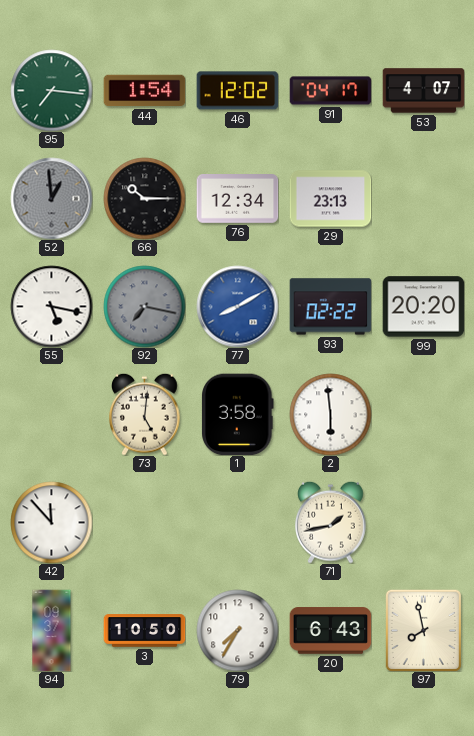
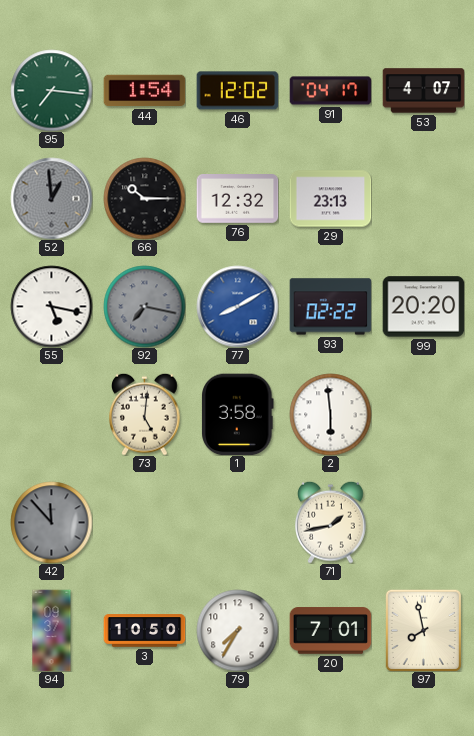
76: 12:34 -> 12:32
42 dial: white -> grey
20: 6:43 -> 7:01
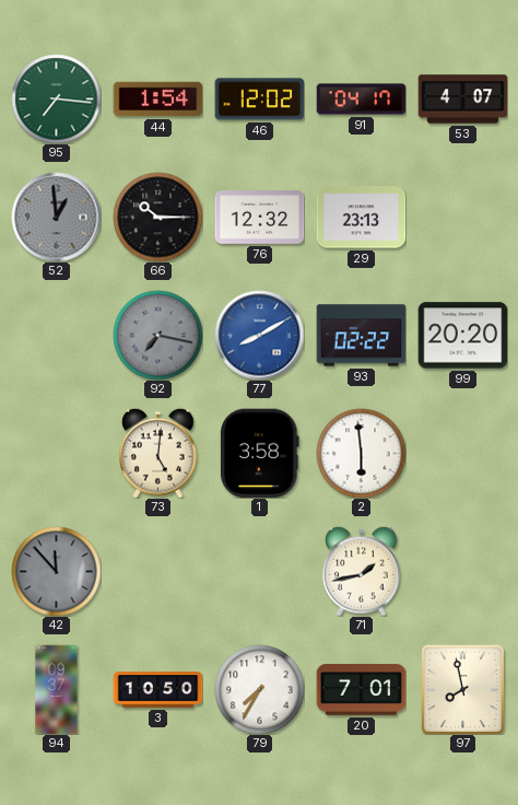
55: 5:17 -> none
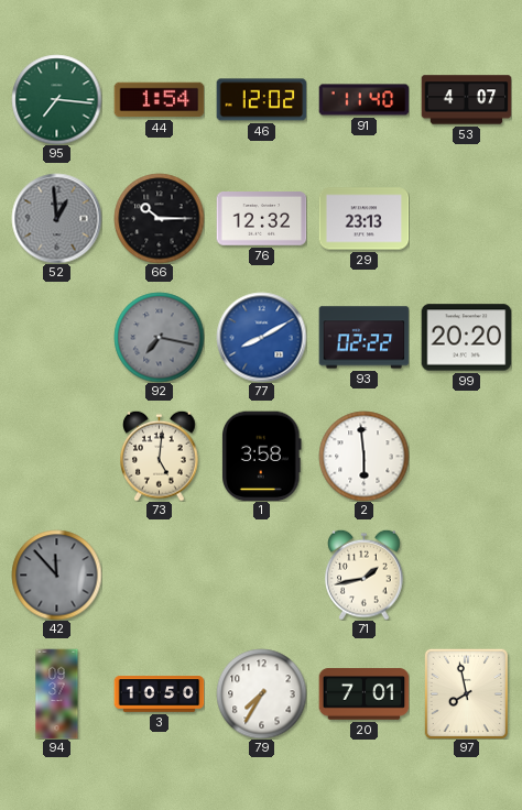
91: 04:17 -> 11:40
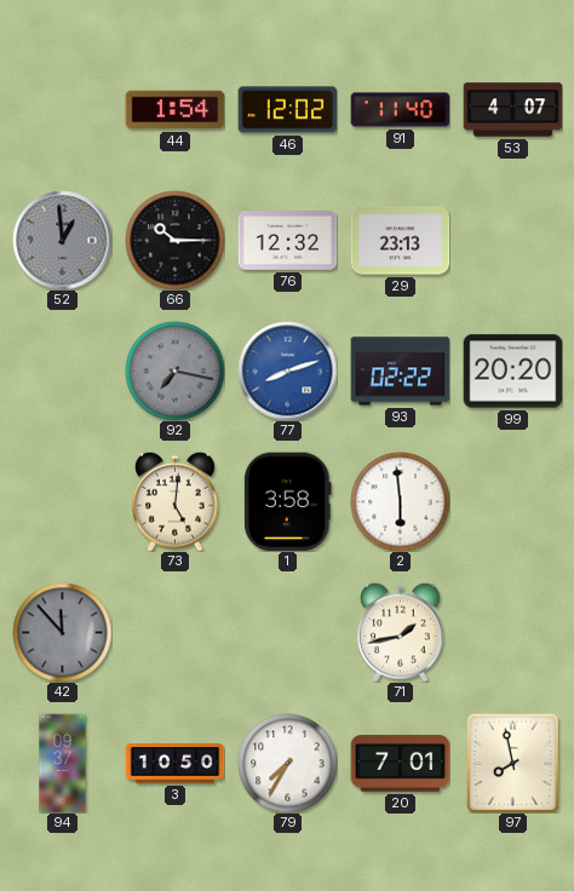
95: 7:16 -> none
77: 8:10 -> 8:12
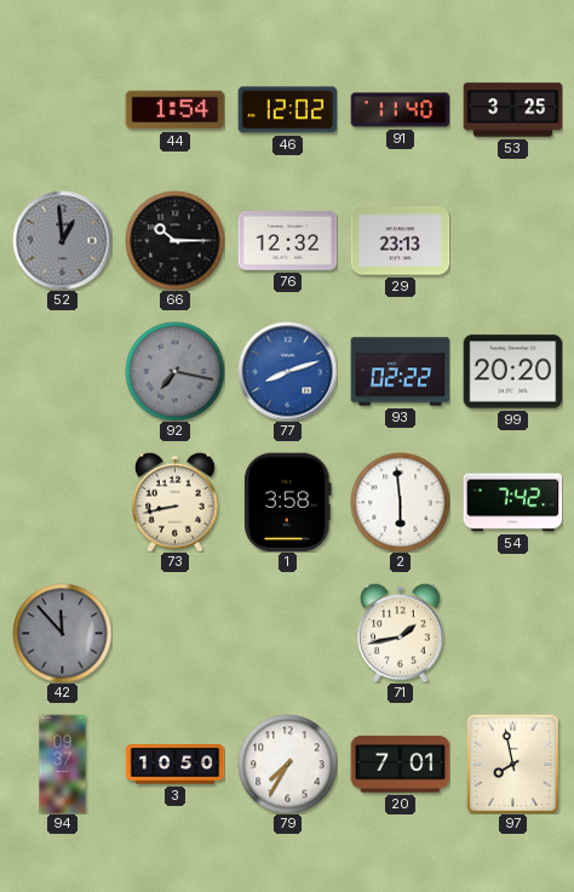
53: 4:07 -> 3:25
73: 5:01 -> 8:43
54: none -> 7:42
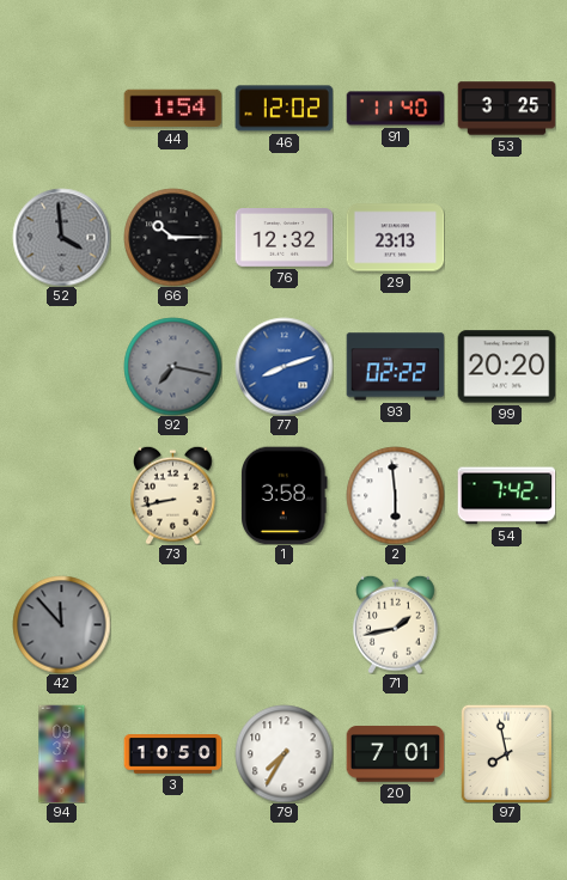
52: 12:59 -> 3:59
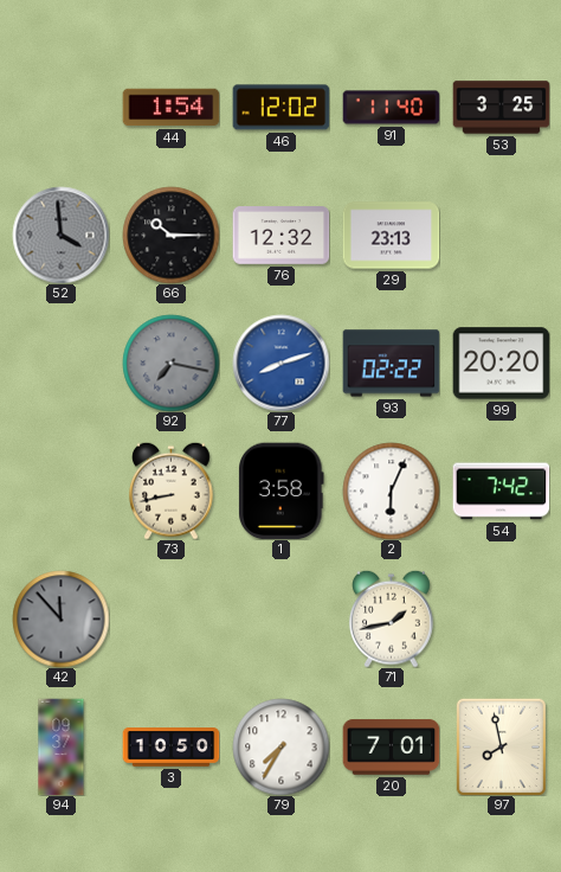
2: 5:59 -> 6:04
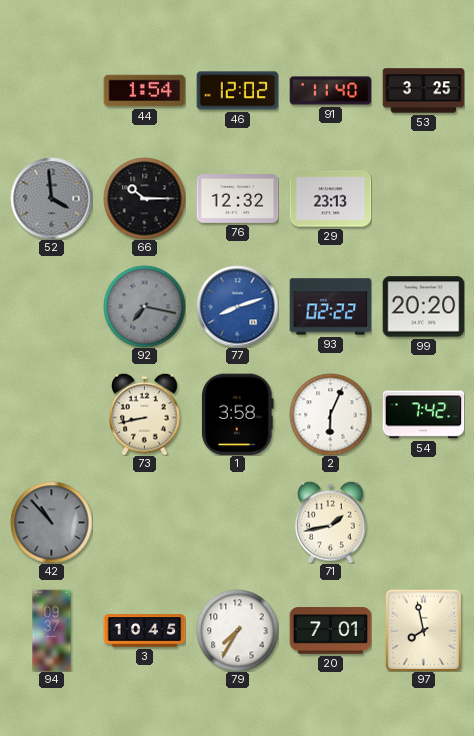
42: 11:53 -> 10:53
3: 10:50 -> 10:45
